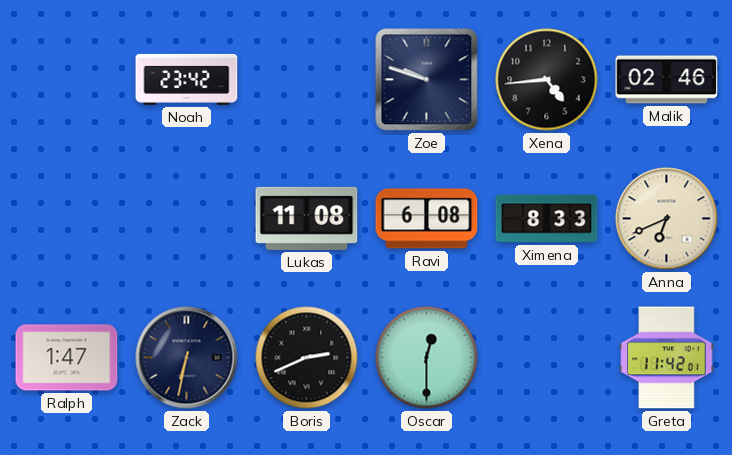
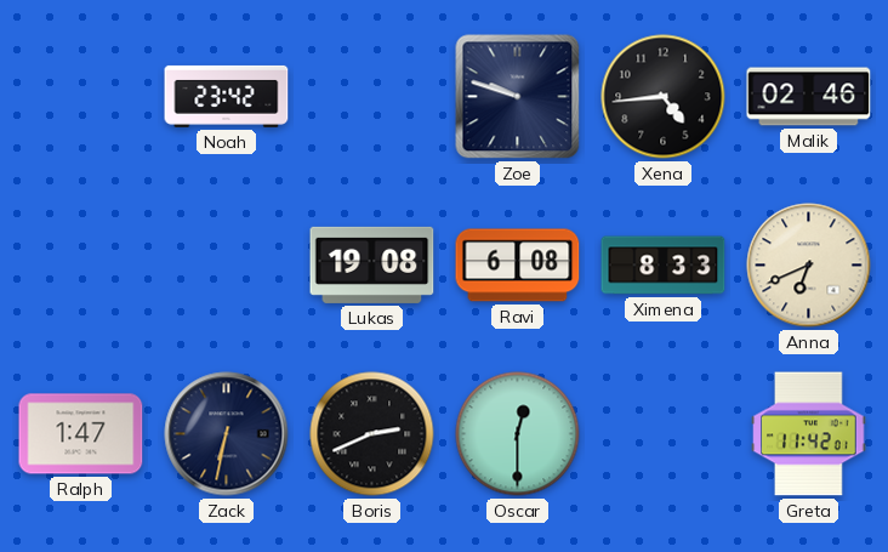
Lukas: 11:08 -> 19:08
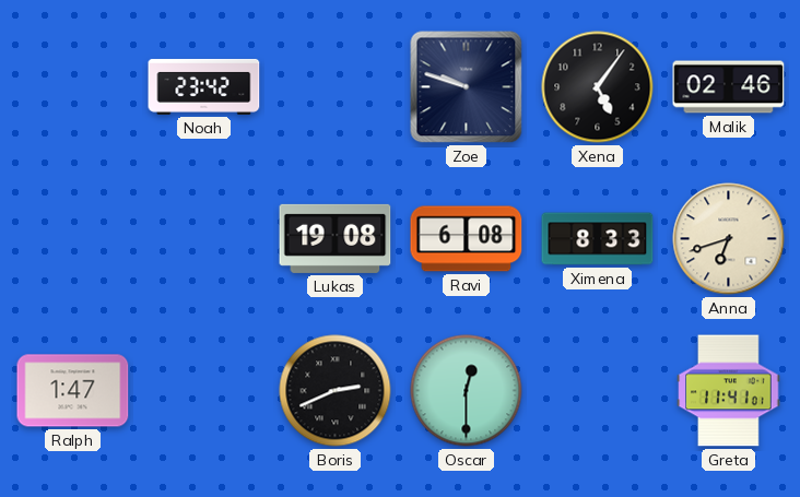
Xena: 4:44 -> 5:06
Anna: 6:41 -> 6:42
Zack: 6:32 -> none
Greta: 11:42 -> 11:41
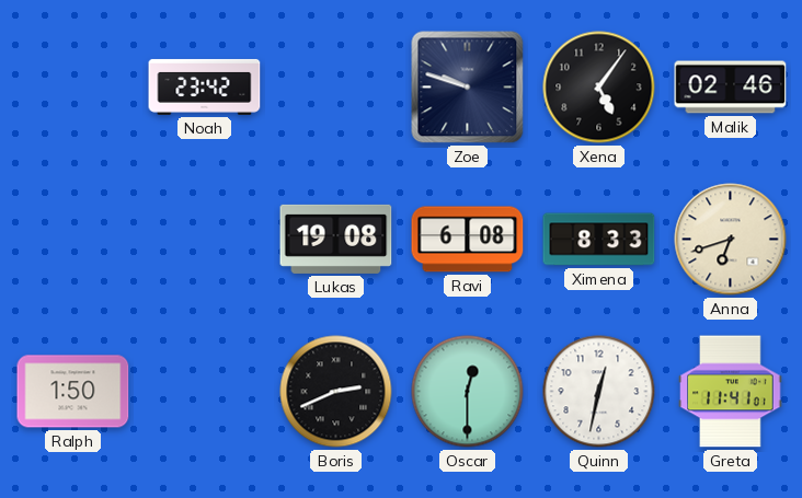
Ralph: 1:47 -> 1:50
Quinn: none -> 12:32
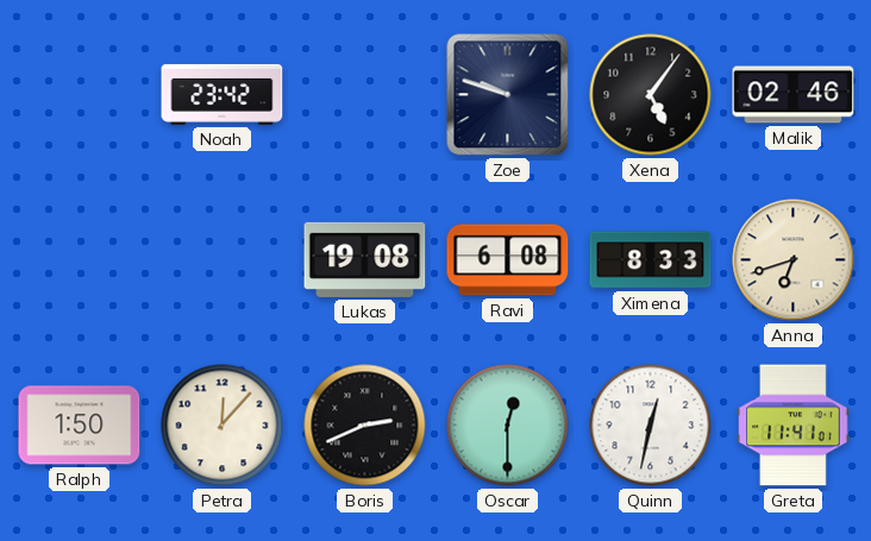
Petra: none -> 12:07
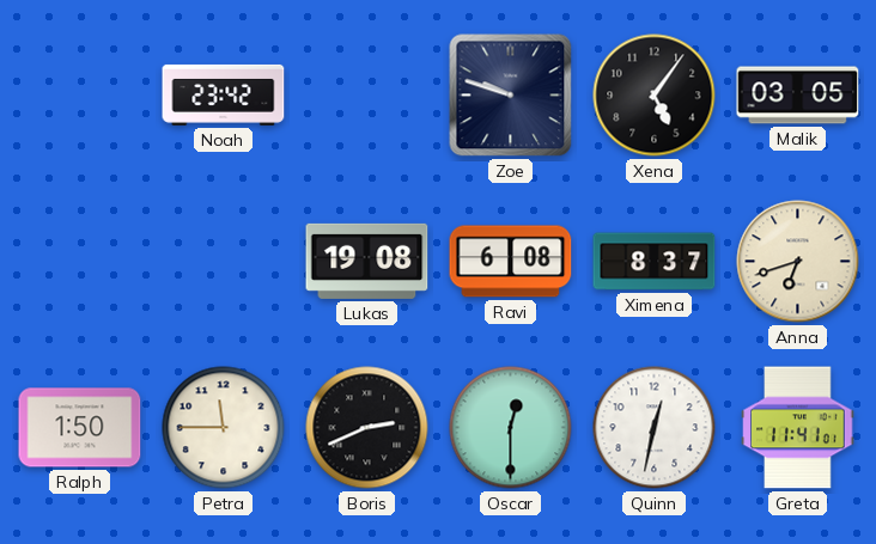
Malik: 02:46 -> 03:05
Ximena: 8:33 -> 8:37
Petra: 12:07 -> 11:45
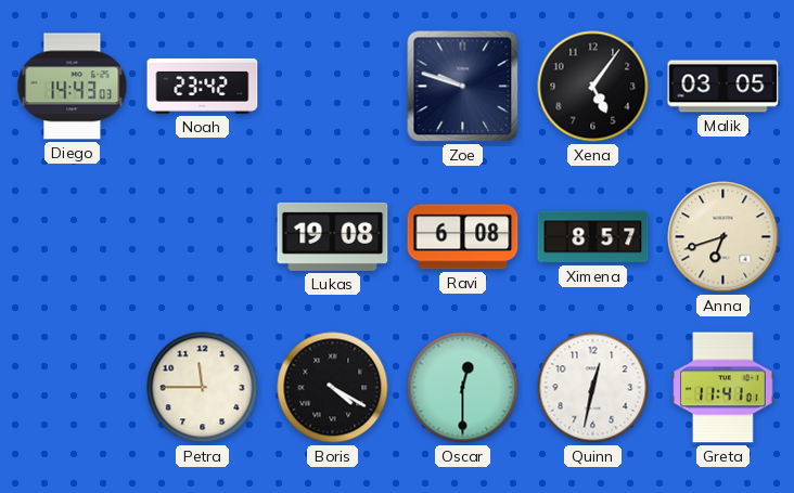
Diego: none -> 14:43
Ximena: 8:37 -> 8:57
Ralph: 1:50 -> none
Boris: 2:41 -> 4:20
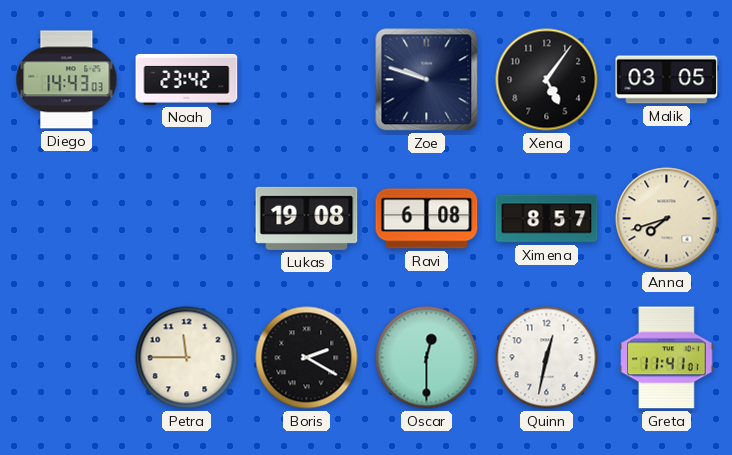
Anna: 6:42 -> 7:42
Boris: 4:20 -> 2:20
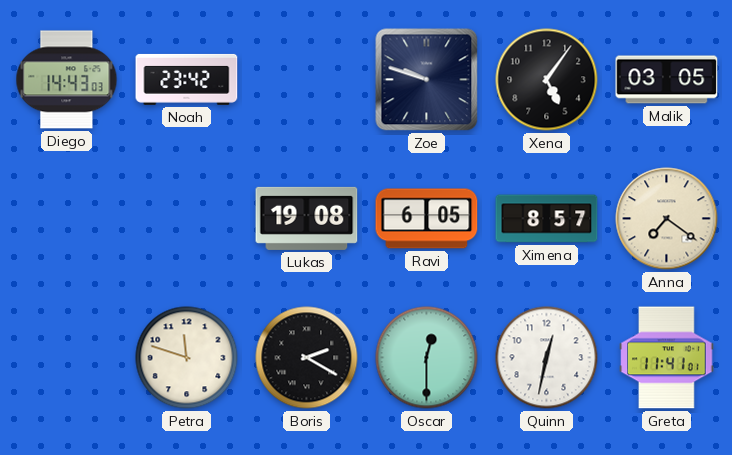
Ravi: 6:08 -> 6:05
Anna: 7:42 -> 7:21
Petra: 11:45 -> 11:48
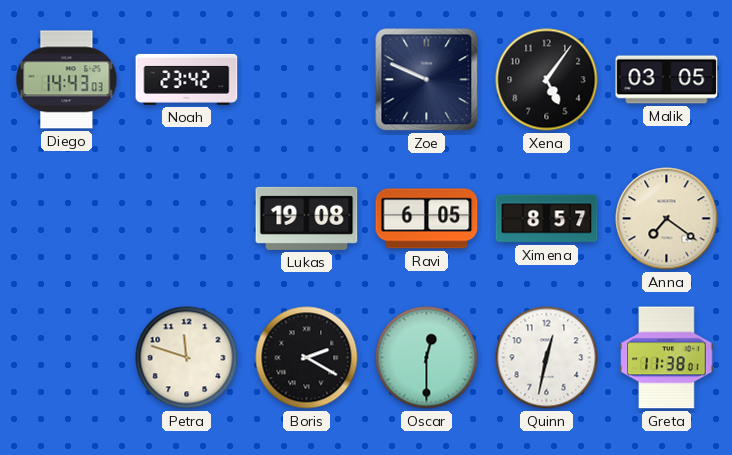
Zoe: 9:48 -> 9:49
Greta: 11:41 -> 11:38
